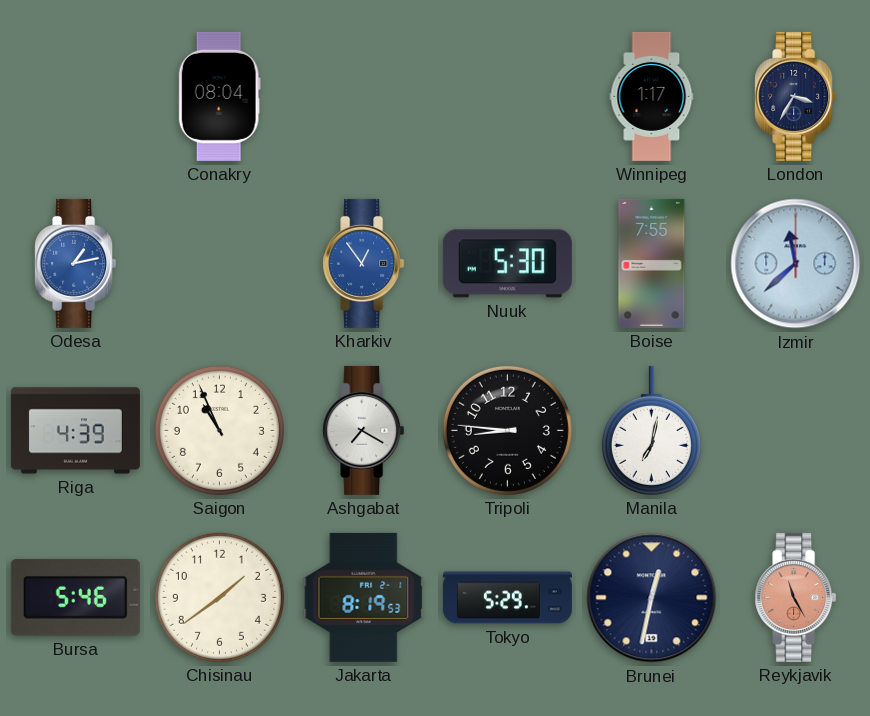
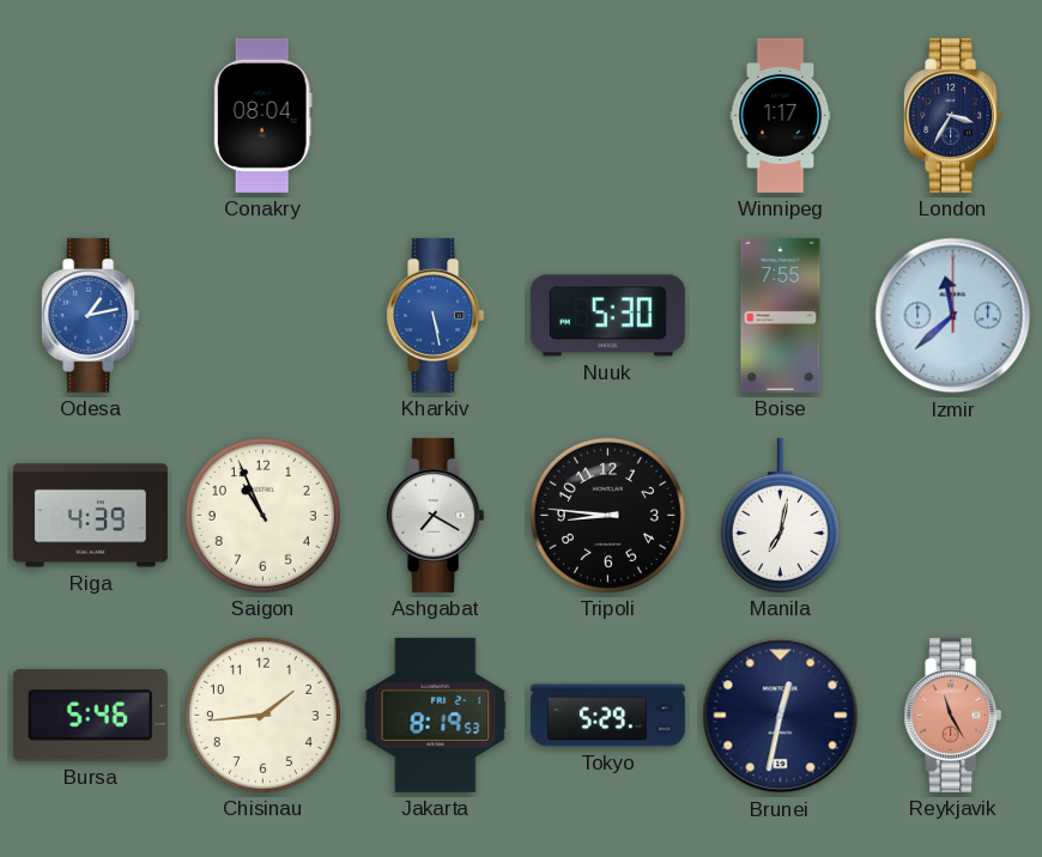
Kharkiv: 12:54 -> 5:28
Chisinau: 1:39 -> 1:44
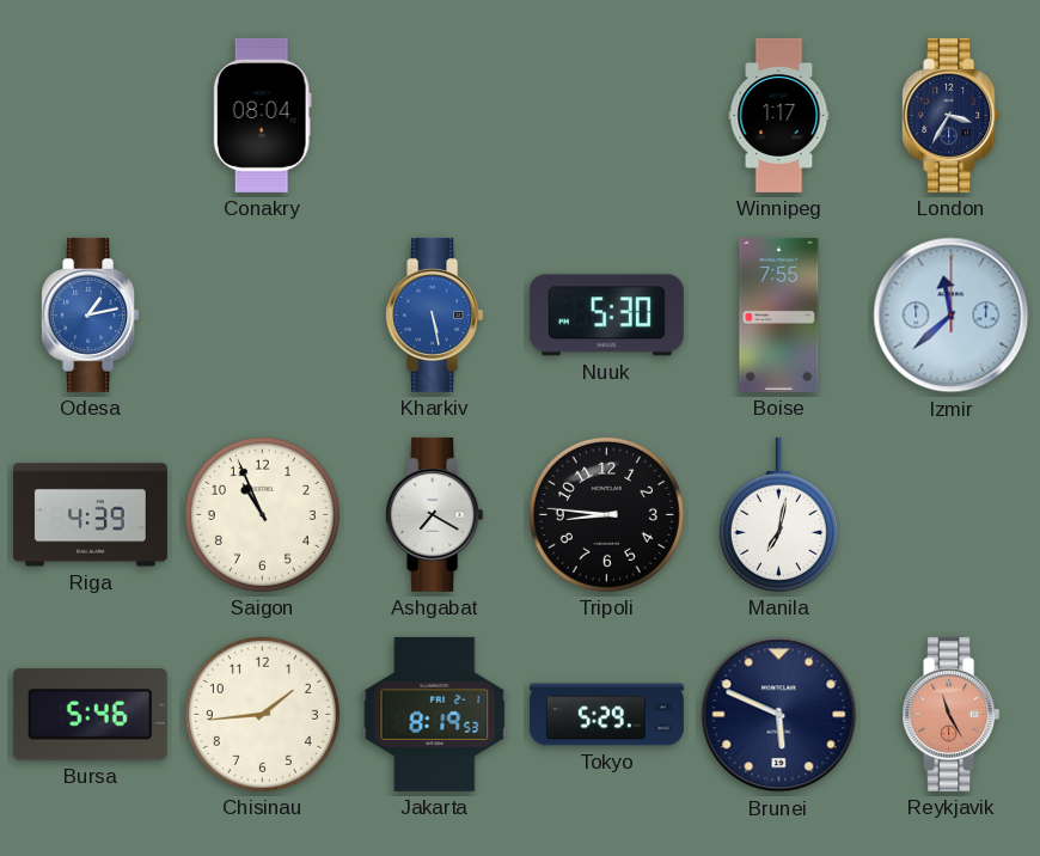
Brunei: 12:32 -> 5:49
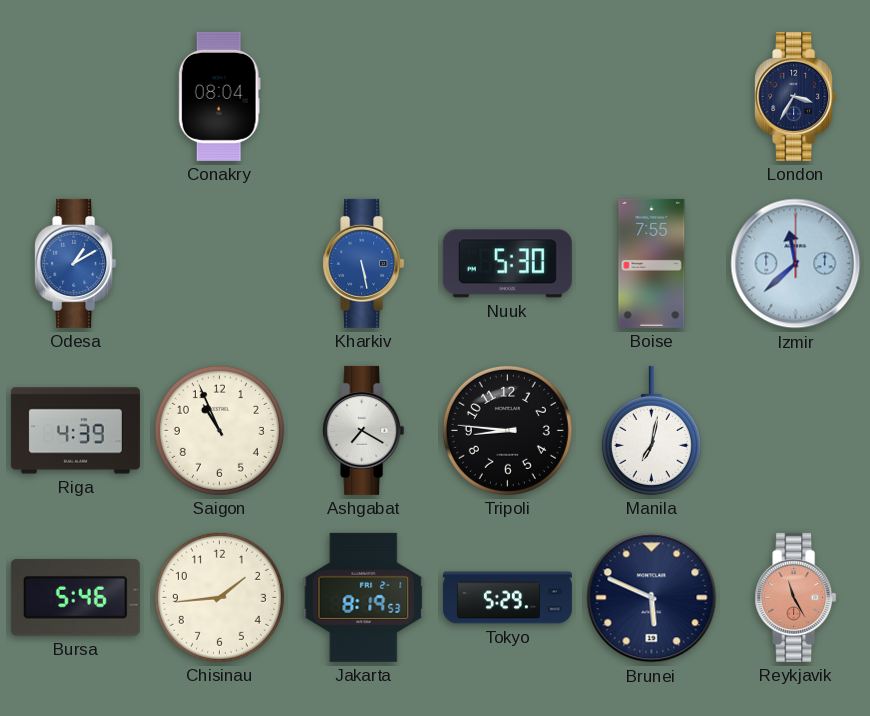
Winnipeg: 1:17 -> none
Odesa: 1:13 -> 1:10
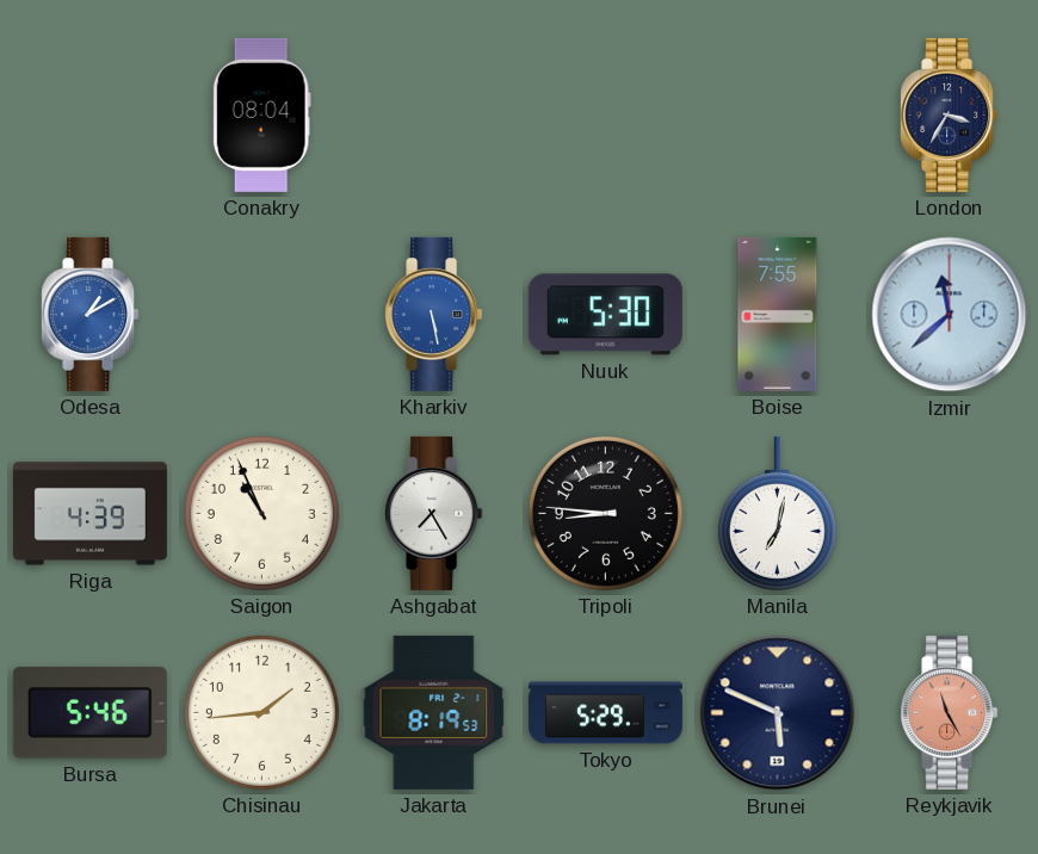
Ashgabat: 7:20 -> 7:25
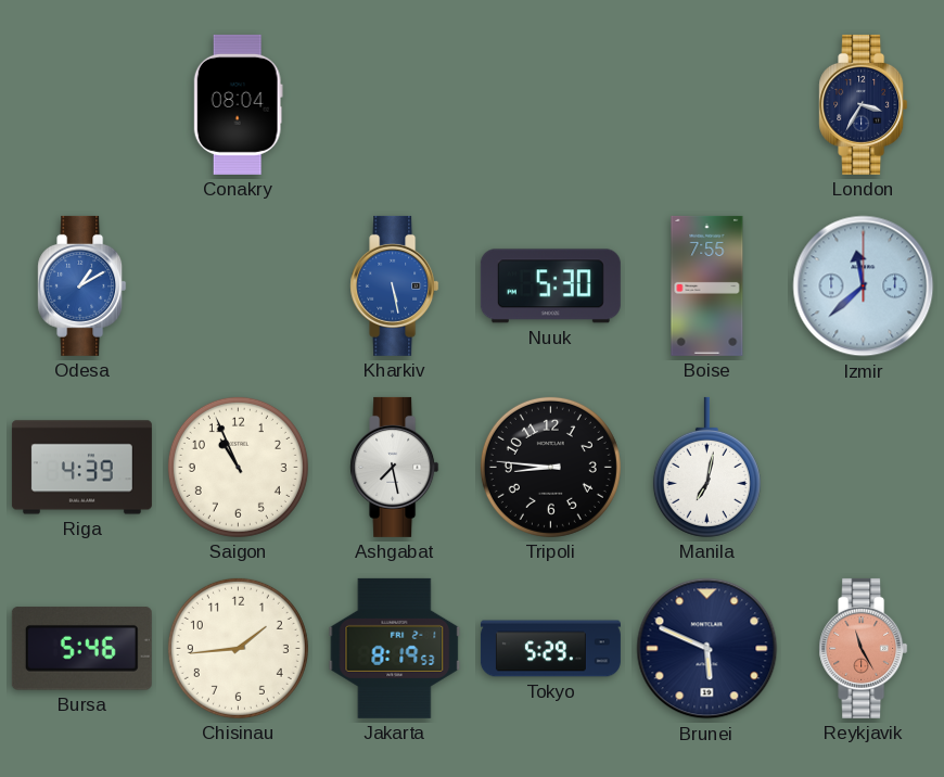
Ashgabat: 7:25 -> 7:28
